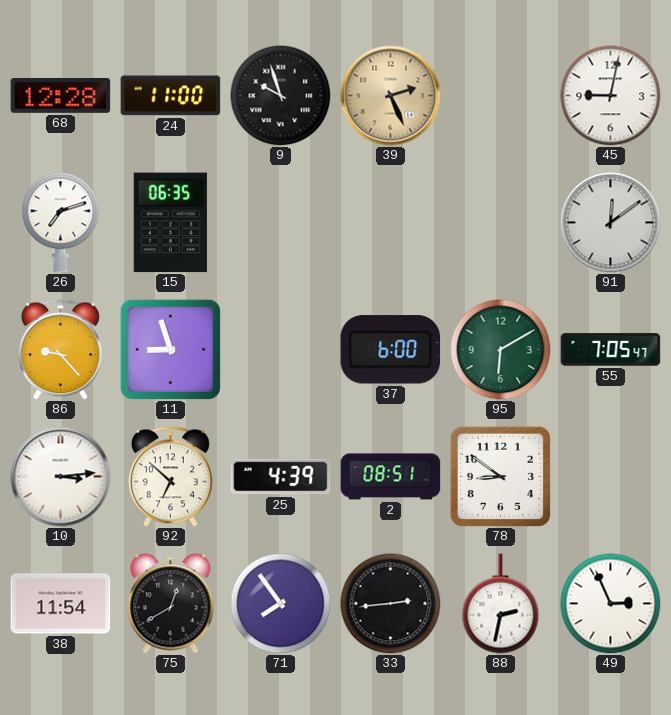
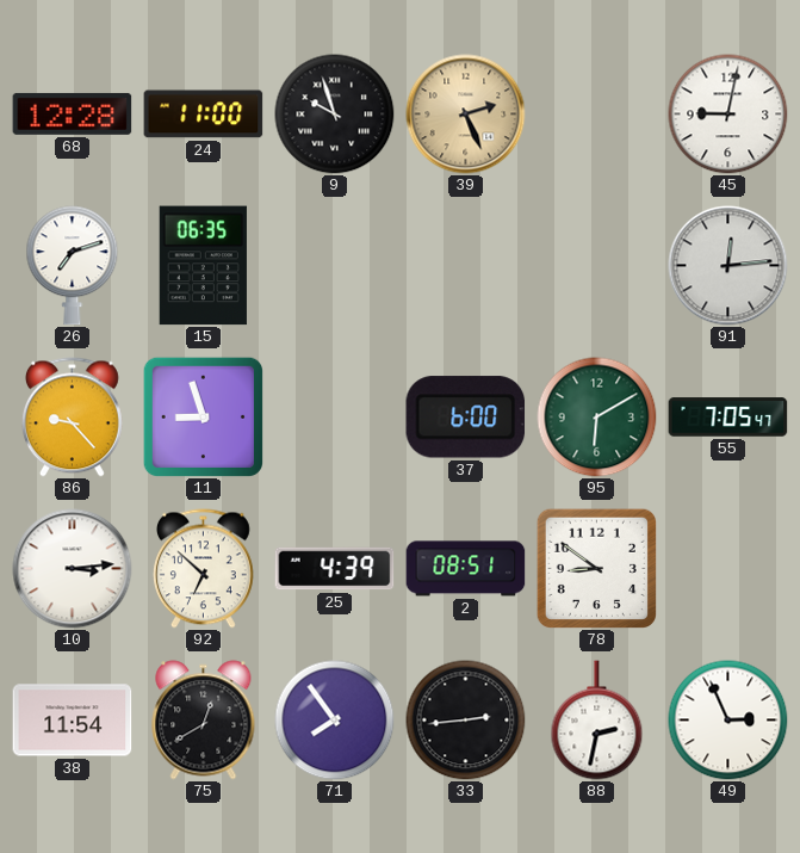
91: 12:09 -> 12:14
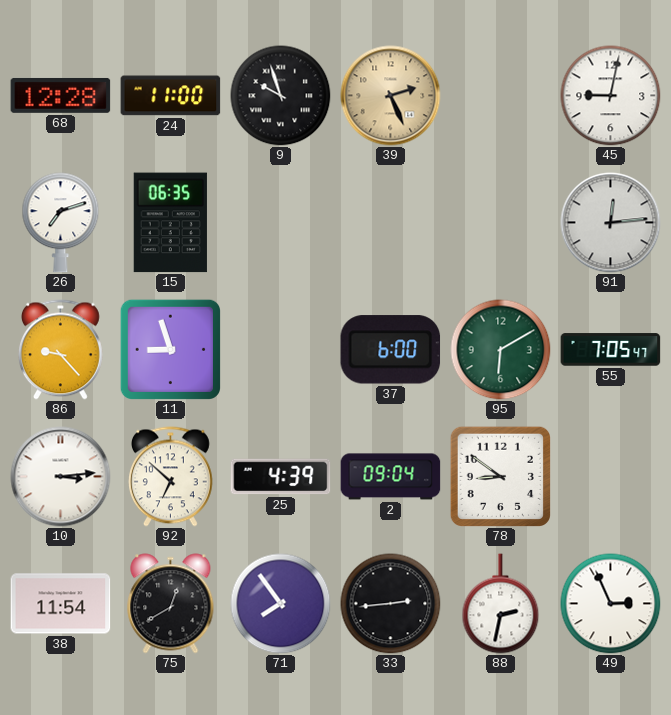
2: 08:51 -> 09:04
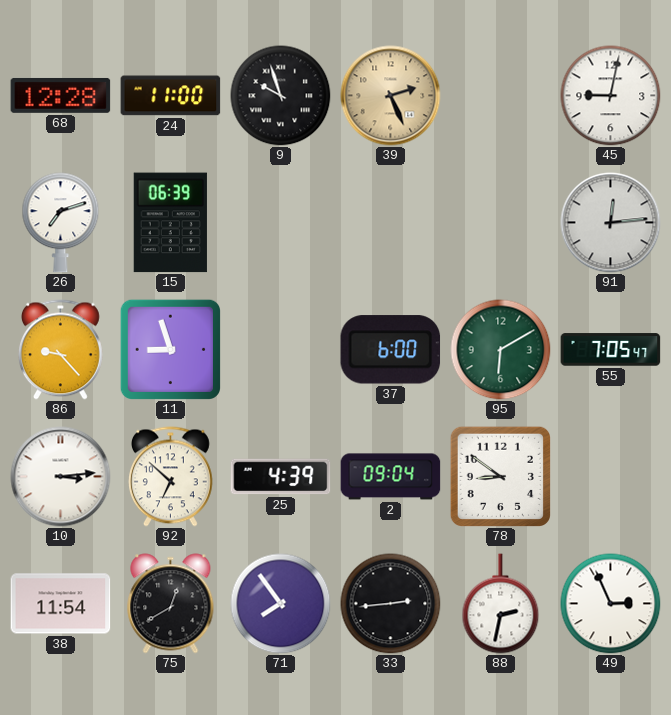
15: 06:35 -> 06:39
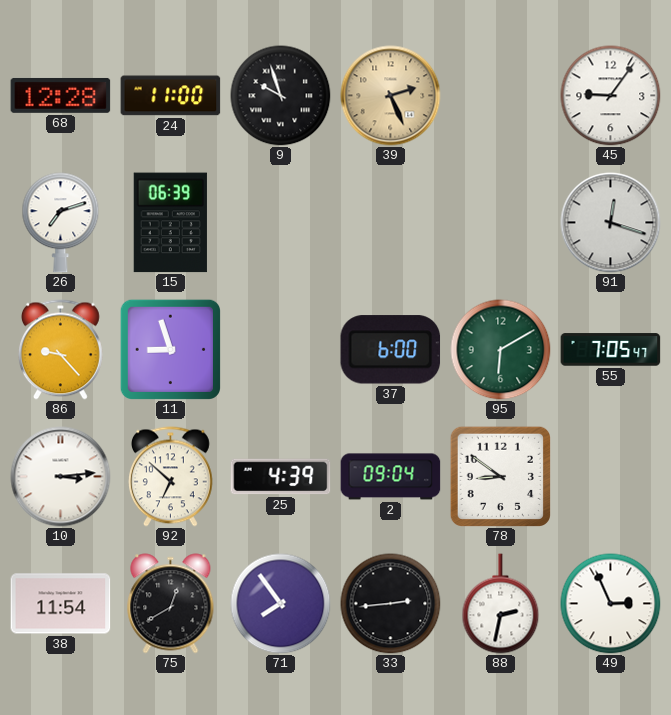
45: 9:02 -> 9:06
91: 12:14 -> 12:18
